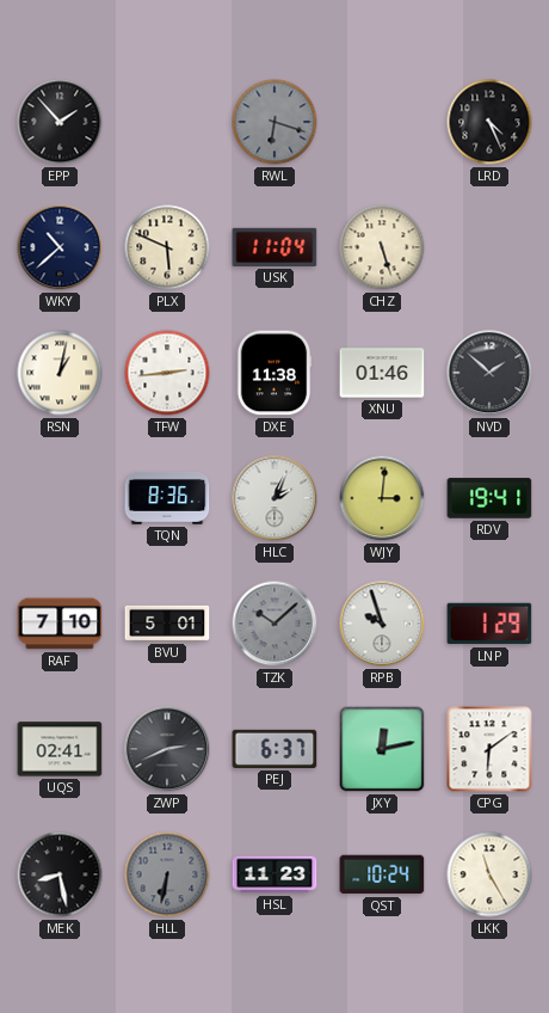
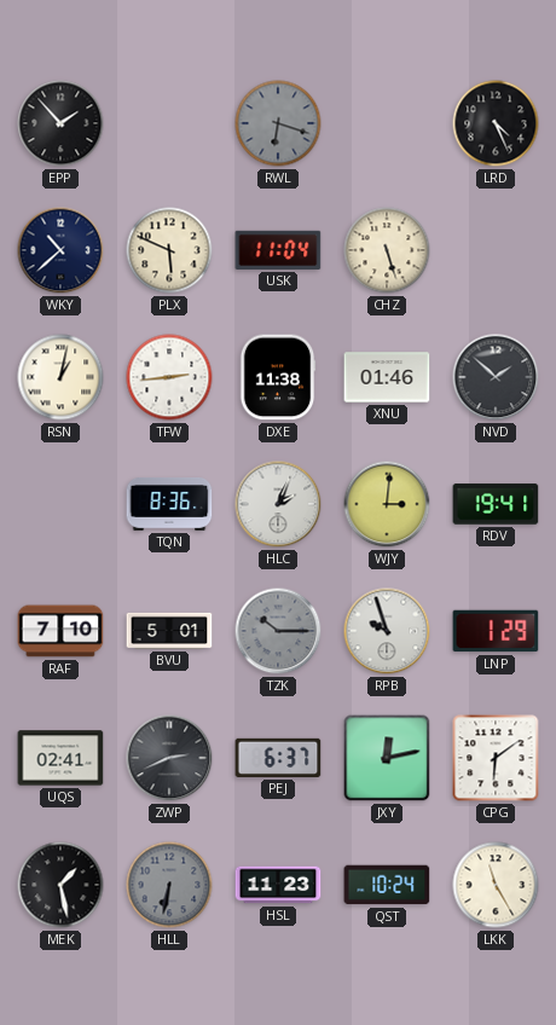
TZK: 10:08 -> 10:15
MEK: 8:28 -> 1:28
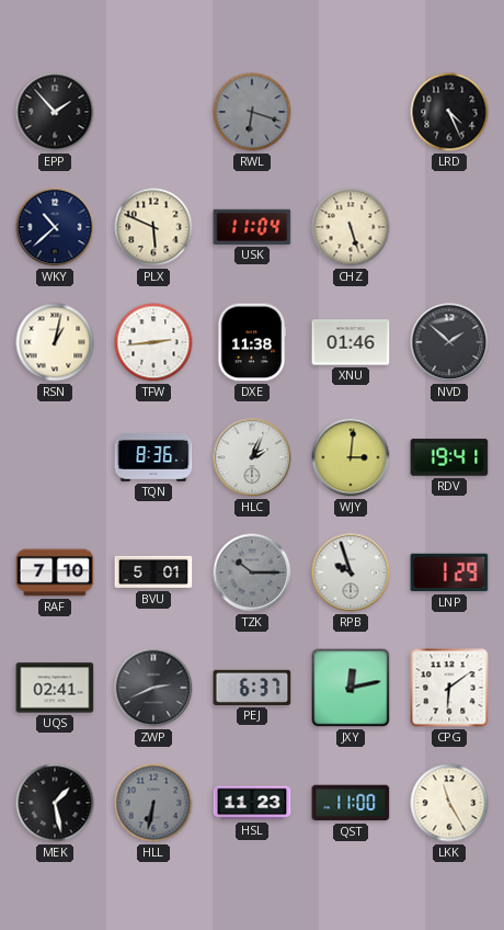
QST: 10:24 -> 11:00
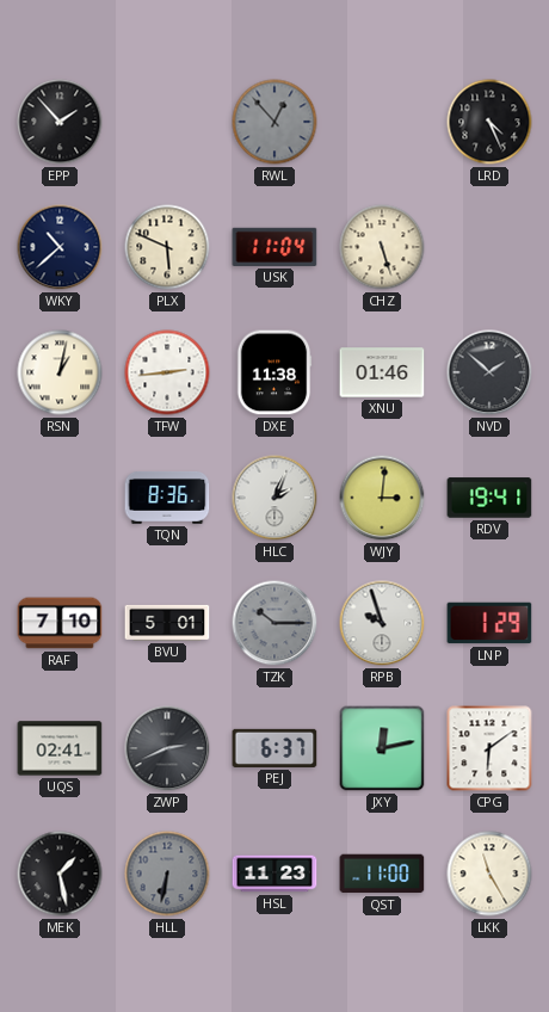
RWL: 6:18 -> 12:53
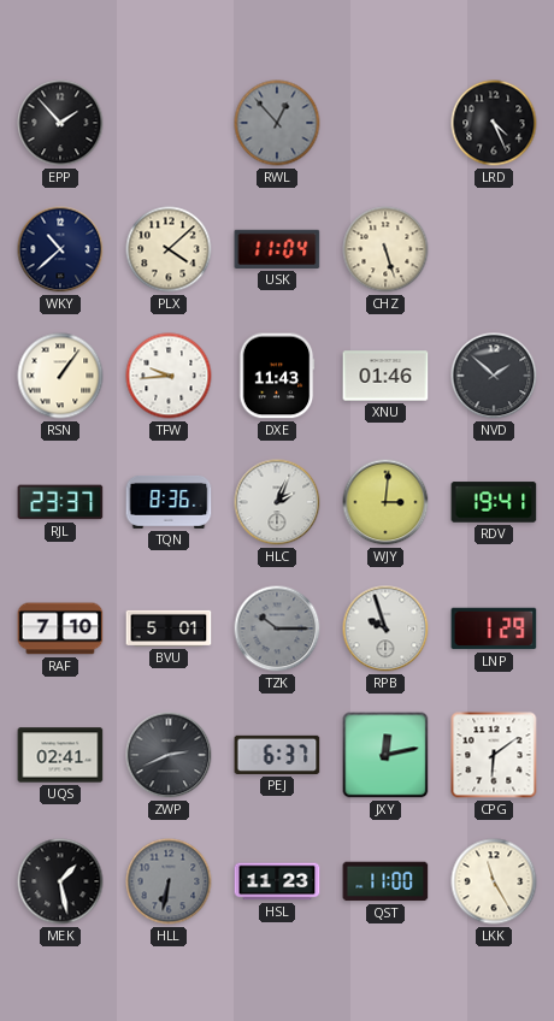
PLX: 5:49 -> 4:08
RSN: 1:02 -> 1:06
TFW: 2:44 -> 9:44
DXE: 11:38 -> 11:43
RJL: none -> 23:37
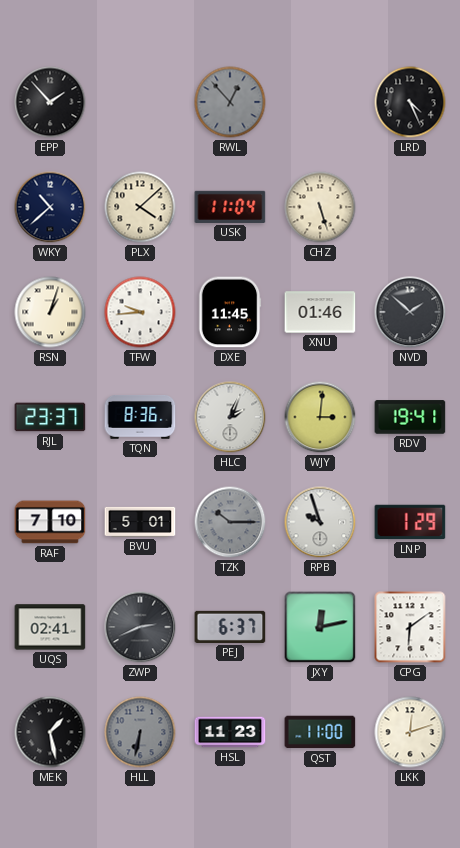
RSN: 1:06 -> 1:03
DXE: 11:43 -> 11:45
LKK: 11:25 -> 12:12
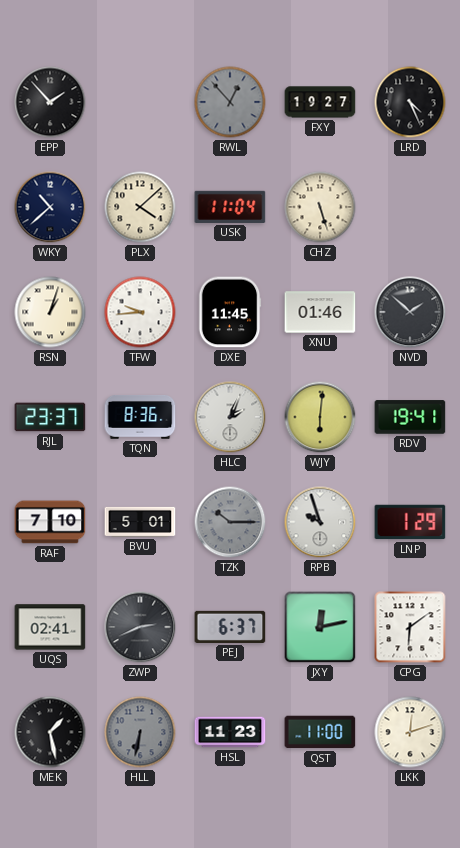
FXY: none -> 19:27
WJY: 3:01 -> 6:01
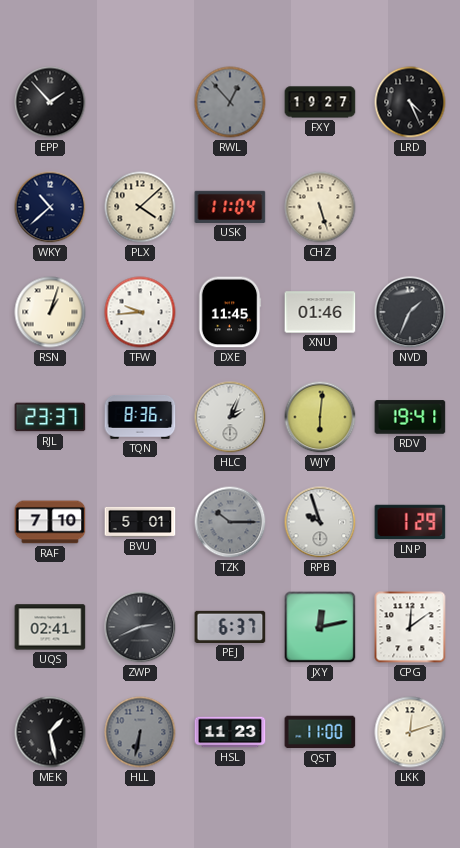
NVD: 1:52 -> 1:34
CPG: 6:09 -> 12:09
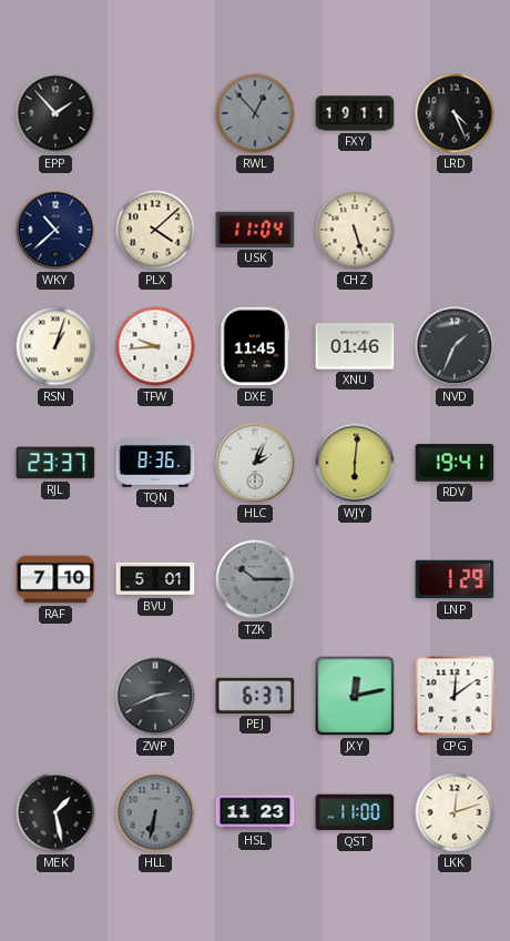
FXY: 19:27 -> 19:11
RPB: 9:57 -> none
UQS: 02:41 -> none
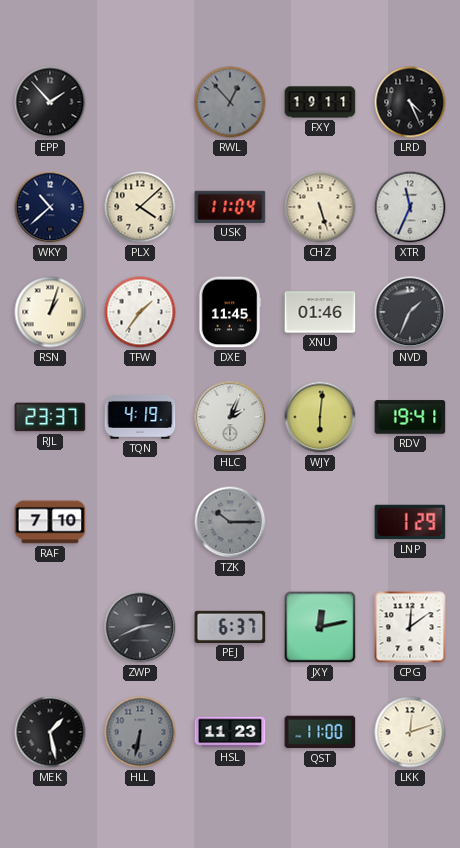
XTR: none -> 11:34
TFW: 9:44 -> 1:36
TQN: 8:36 -> 4:19
BVU: 5:01 -> none
